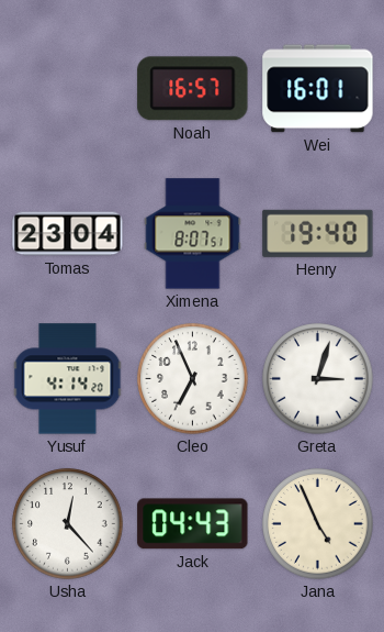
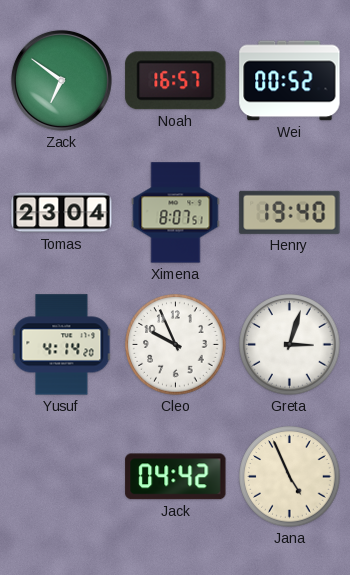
Zack: none -> 6:51
Wei: 16:01 -> 00:52
Cleo: 6:56 -> 9:56
Usha: 12:23 -> none
Jack: 04:43 -> 04:42
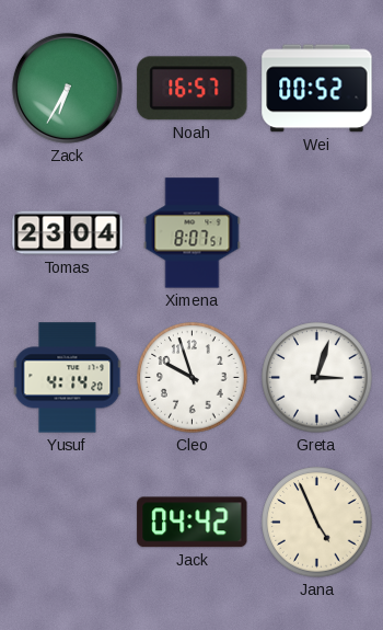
Zack: 6:51 -> 6:35
Henry: 19:40 -> none
Cleo: 9:56 -> 9:57
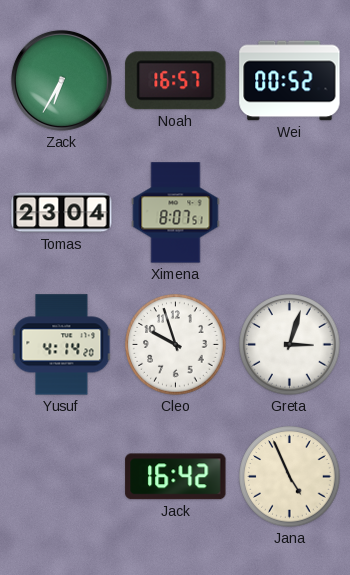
Jack: 04:42 -> 16:42
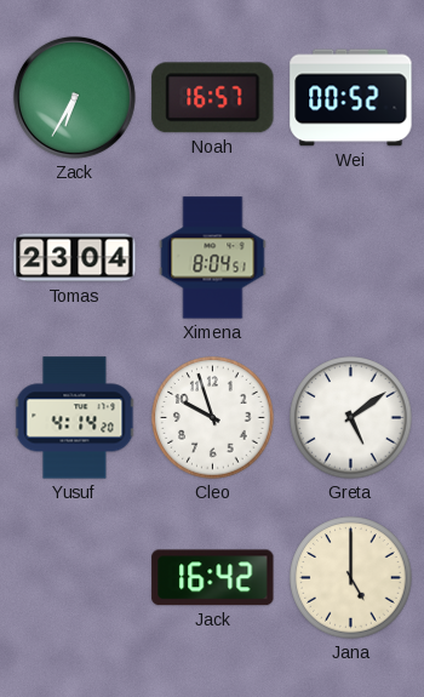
Ximena: 8:07 -> 8:04
Greta: 3:03 -> 5:09
Jana: 4:56 -> 5:00
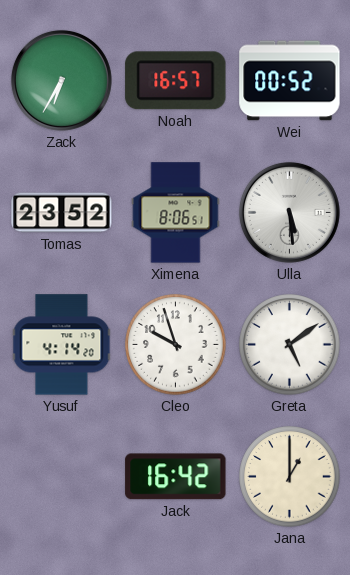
Tomas: 23:04 -> 23:52
Ximena: 8:04 -> 8:06
Ulla: none -> 5:29
Jana: 5:00 -> 1:00
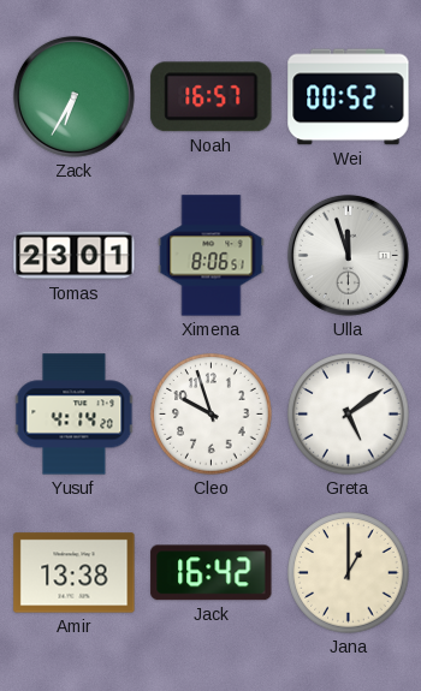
Tomas: 23:52 -> 23:01
Ulla: 5:29 -> 11:57
Amir: none -> 13:38
